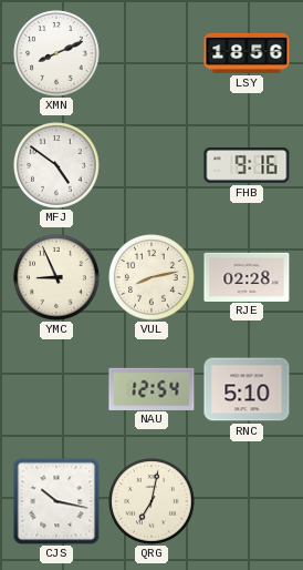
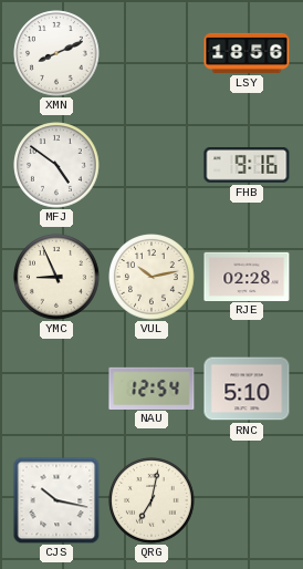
VUL: 8:13 -> 10:13
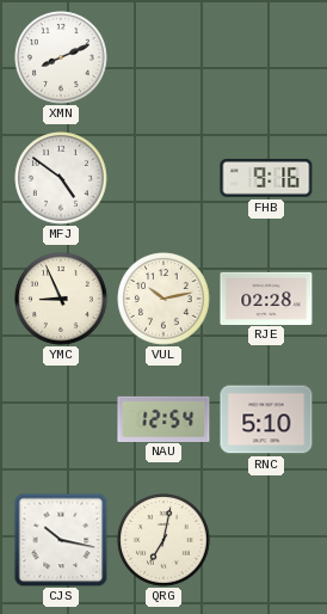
LSY: 18:56 -> none
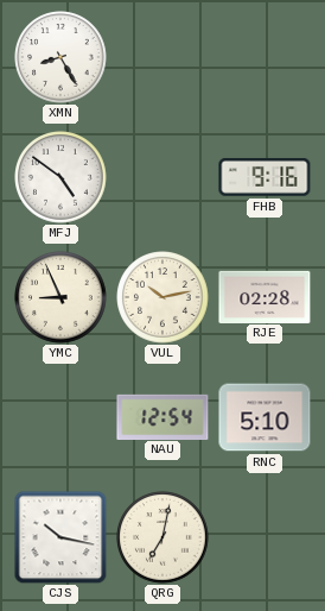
XMN: 8:11 -> 8:25
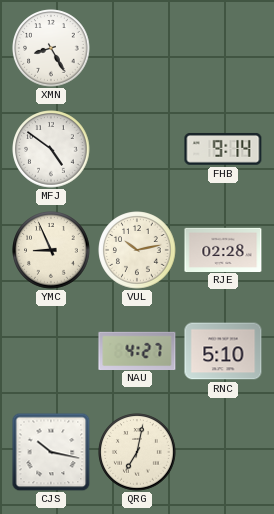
FHB: 9:16 -> 9:14
NAU: 12:54 -> 4:27
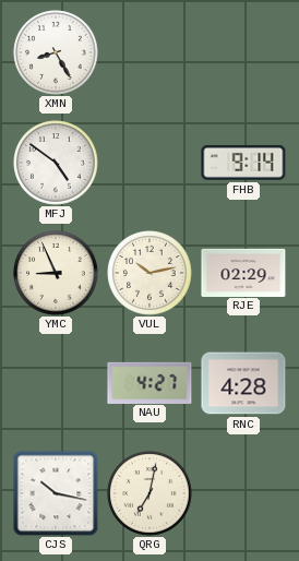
RJE: 02:28 -> 02:29
RNC: 5:10 -> 4:28
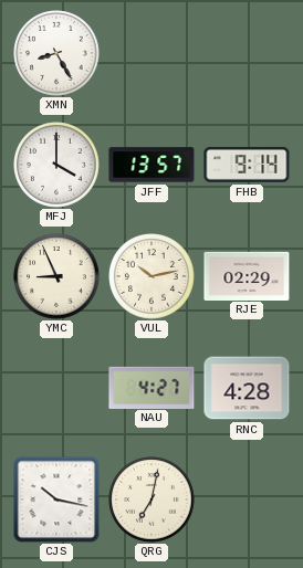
MFJ: 4:51 -> 4:00
JFF: none -> 13:57
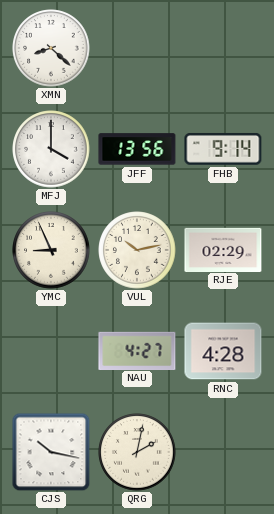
XMN: 8:25 -> 8:22
JFF: 13:57 -> 13:56
QRG: 7:02 -> 2:02
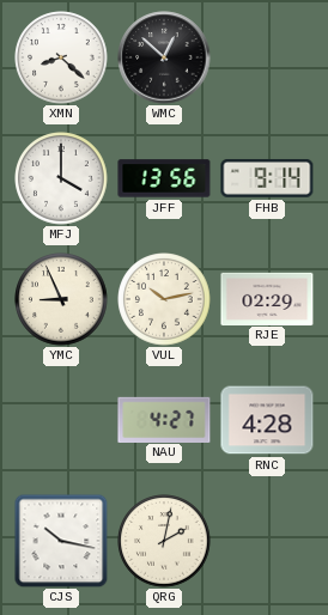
WMC: none -> 12:52
